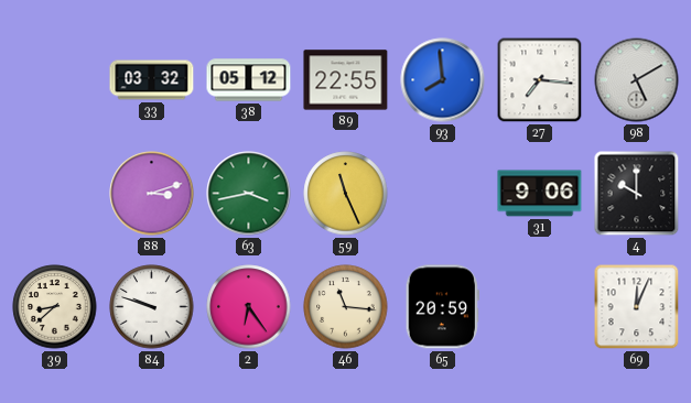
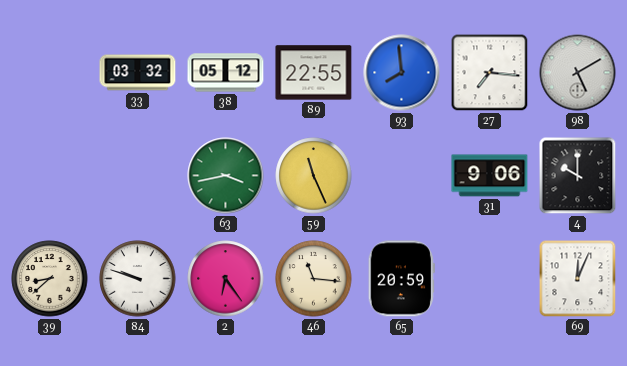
88: 3:12 -> none
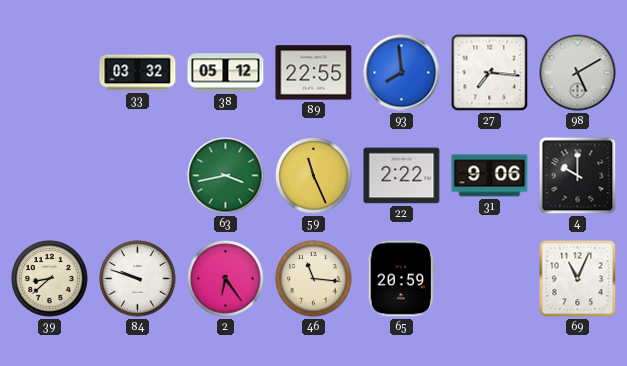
22: none -> 2:22
69: 12:04 -> 11:04
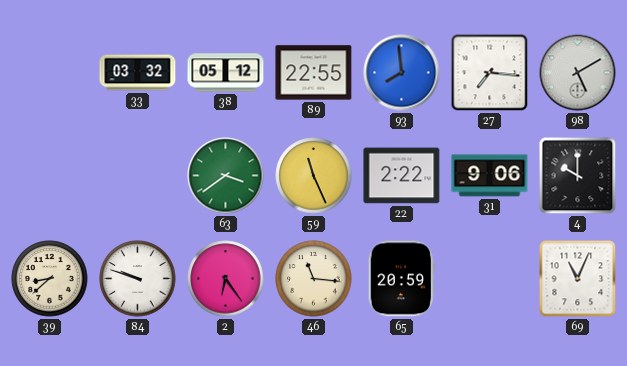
63: 3:43 -> 3:39
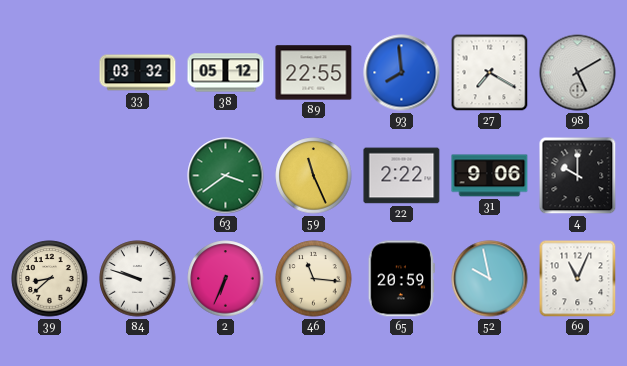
27: 7:16 -> 7:20
2: 6:24 -> 6:34
52: none -> 9:58
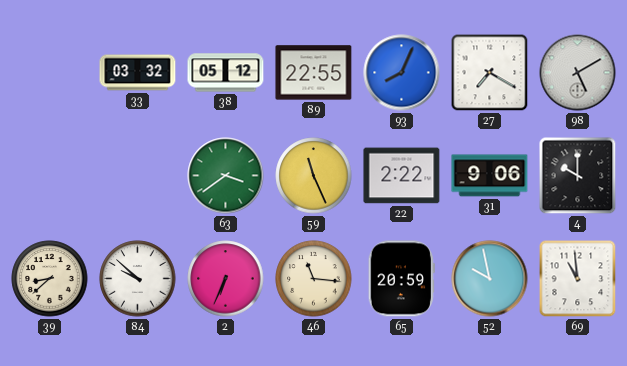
93: 7:59 -> 8:04
84: 9:48 -> 9:52
69: 11:04 -> 10:59
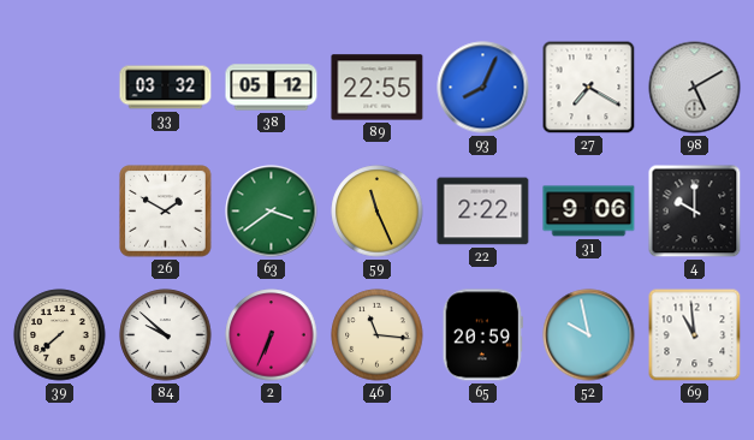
26: none -> 1:50
39: 8:38 -> 7:38
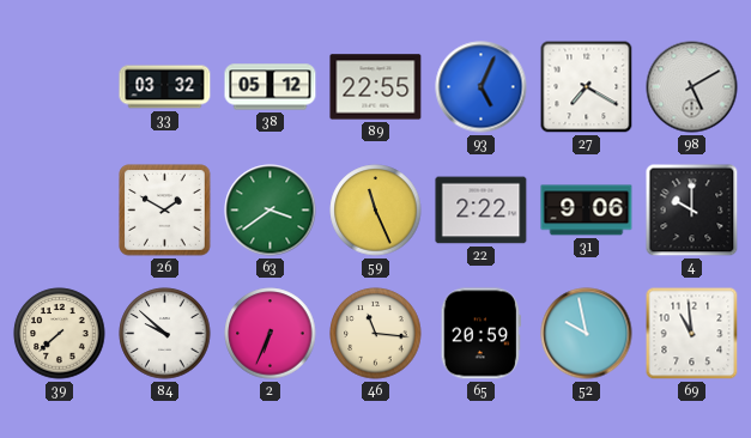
93: 8:04 -> 5:04
